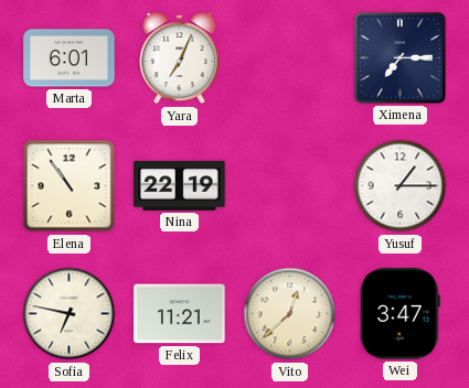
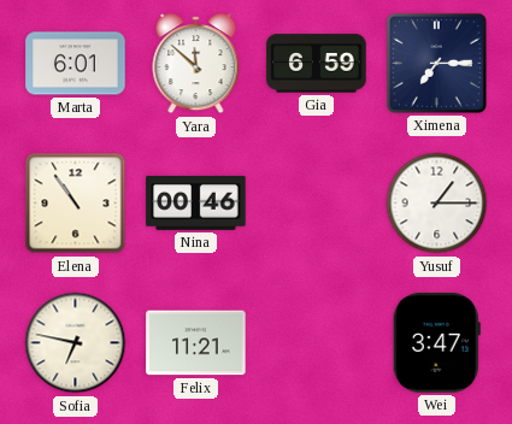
Yara: 7:04 -> 11:52
Gia: none -> 6:59
Nina: 22:19 -> 00:46
Vito: 12:38 -> none
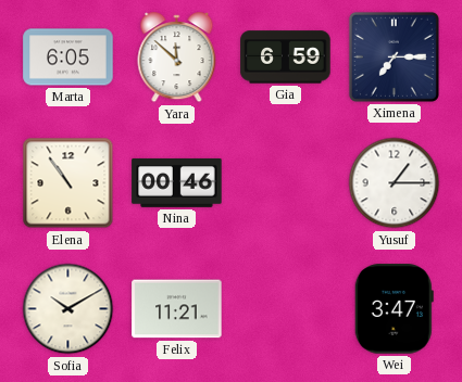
Marta: 6:01 -> 6:05
Sofia: 6:47 -> 10:10
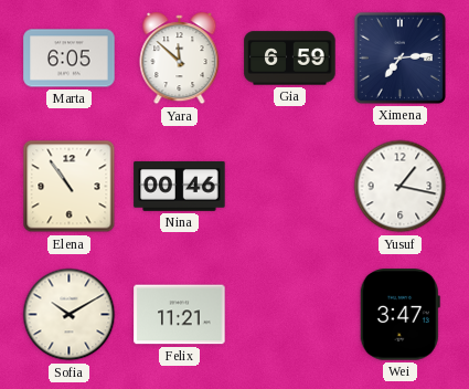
Ximena: 7:15 -> 7:14
Yusuf: 1:15 -> 1:17
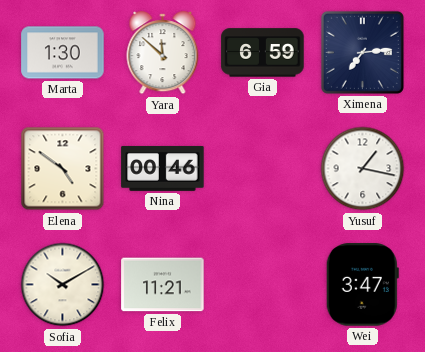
Marta: 6:05 -> 1:30
Elena: 10:54 -> 4:51
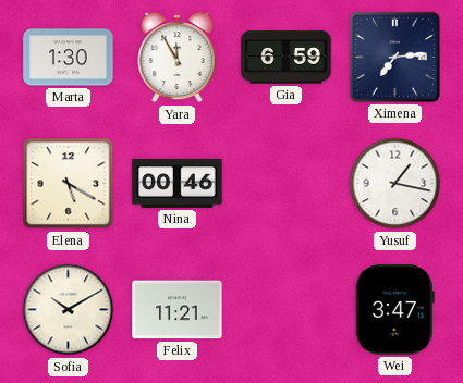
Yara: 11:52 -> 11:55
Elena: 4:51 -> 5:20
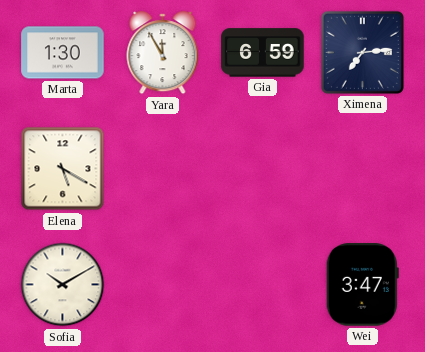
Nina: 00:46 -> none
Yusuf: 1:17 -> none
Felix: 11:21 -> none
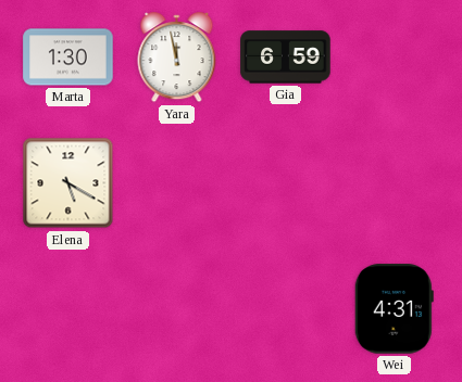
Yara: 11:55 -> 11:58
Ximena: 7:14 -> none
Sofia: 10:10 -> none
Wei: 3:47 -> 4:31
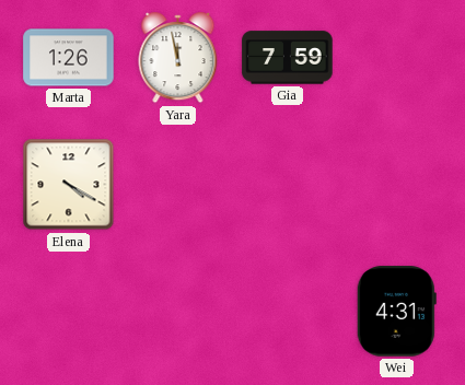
Marta: 1:30 -> 1:26
Gia: 6:59 -> 7:59
Elena: 5:20 -> 4:20
